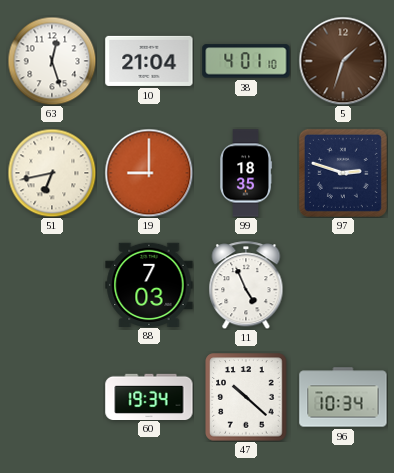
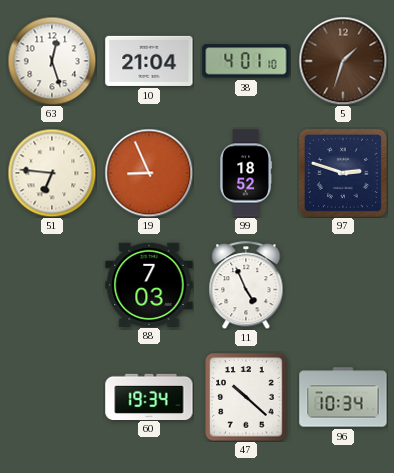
51: 6:43 -> 6:46
19: 9:00 -> 8:56
99: 18:35 -> 18:52
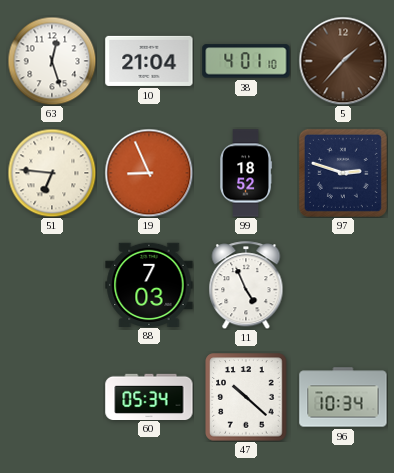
5: 1:33 -> 1:37
60: 19:34 -> 05:34
